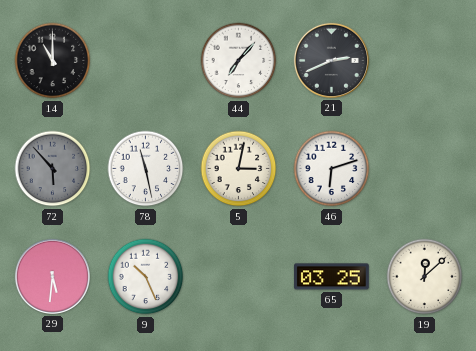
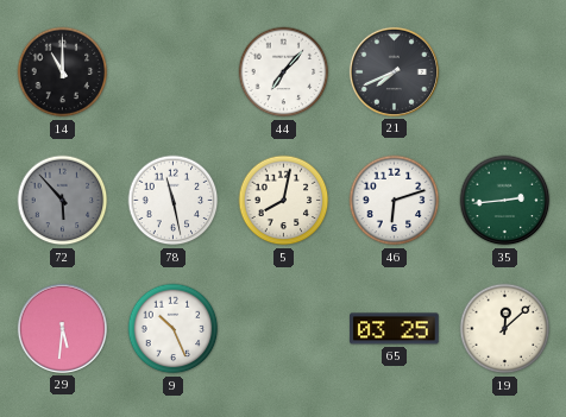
21: 2:41 -> 7:41
5: 3:02 -> 8:02
35: none -> 2:44
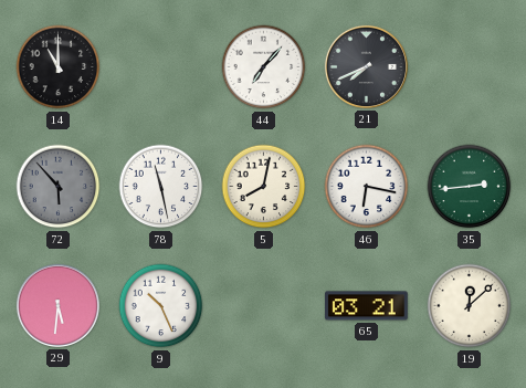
46: 6:12 -> 6:17
65: 03:25 -> 03:21
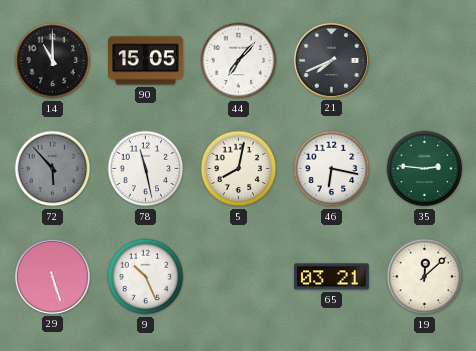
90: none -> 15:05
35: 2:44 -> 2:46
29: 5:31 -> 5:27
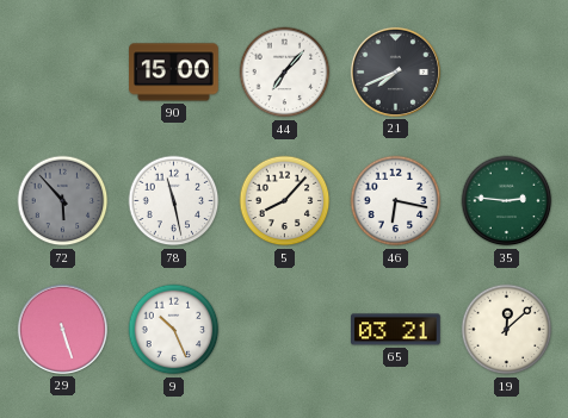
14: 11:00 -> none
90: 15:05 -> 15:00
5: 8:02 -> 8:07
